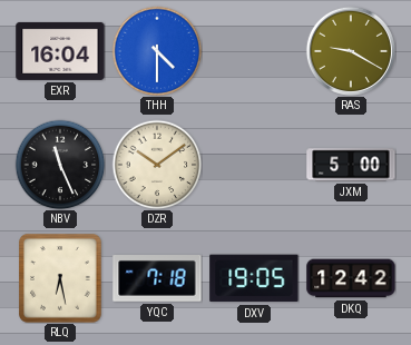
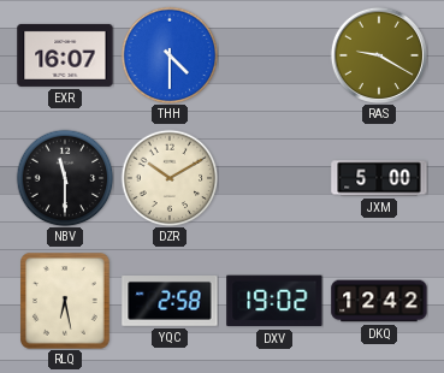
EXR: 16:04 -> 16:07
NBV: 11:26 -> 11:30
DZR: 10:09 -> 10:10
YQC: 7:18 -> 2:58
DXV: 19:05 -> 19:02
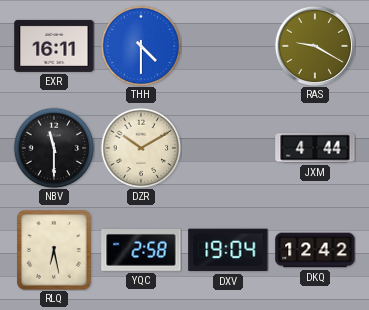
EXR: 16:07 -> 16:11
JXM: 5:00 -> 4:44
DXV: 19:02 -> 19:04
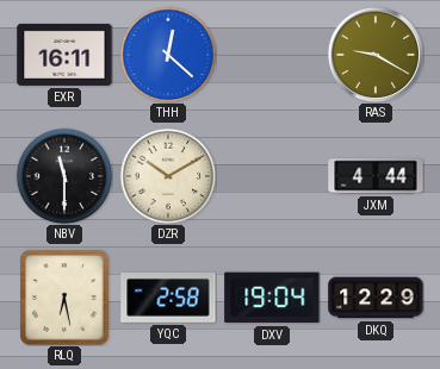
THH: 4:30 -> 12:22
DKQ: 12:42 -> 12:29
